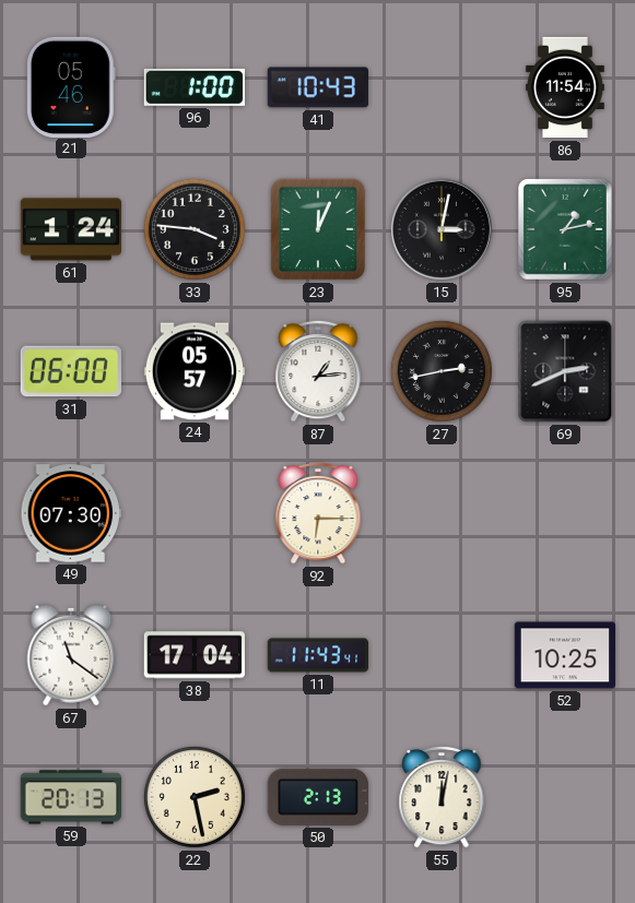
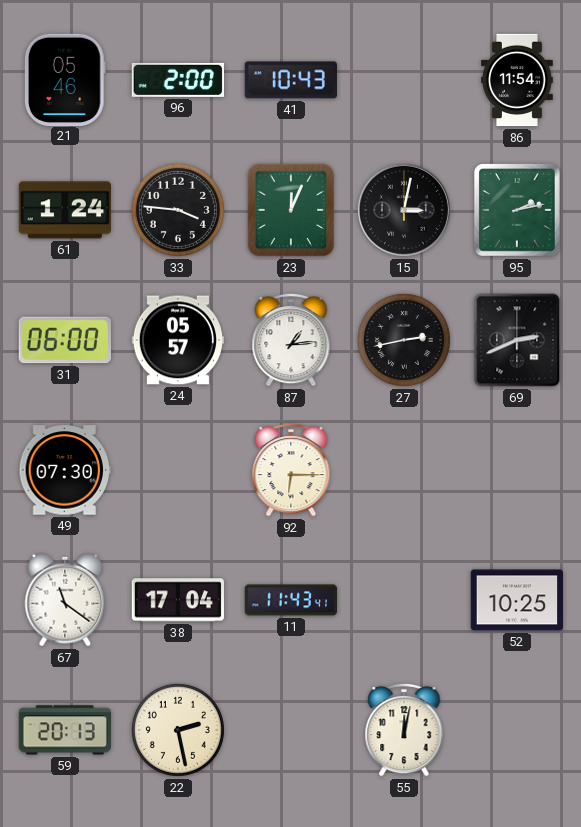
96: 1:00 -> 2:00
95: 1:13 -> 2:13
50: 2:13 -> none
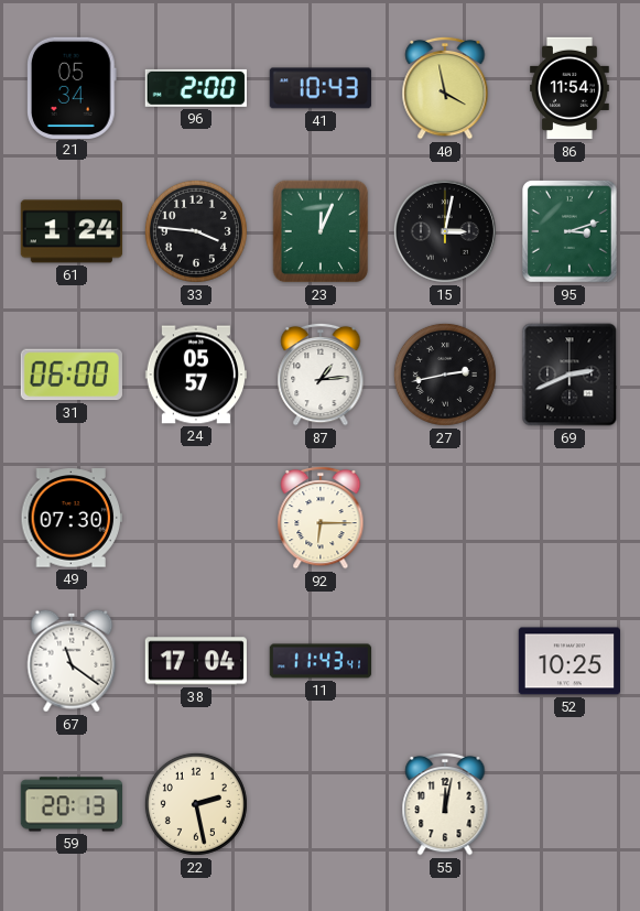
21: 05:46 -> 05:34
40: none -> 3:58
95: 2:13 -> 3:12
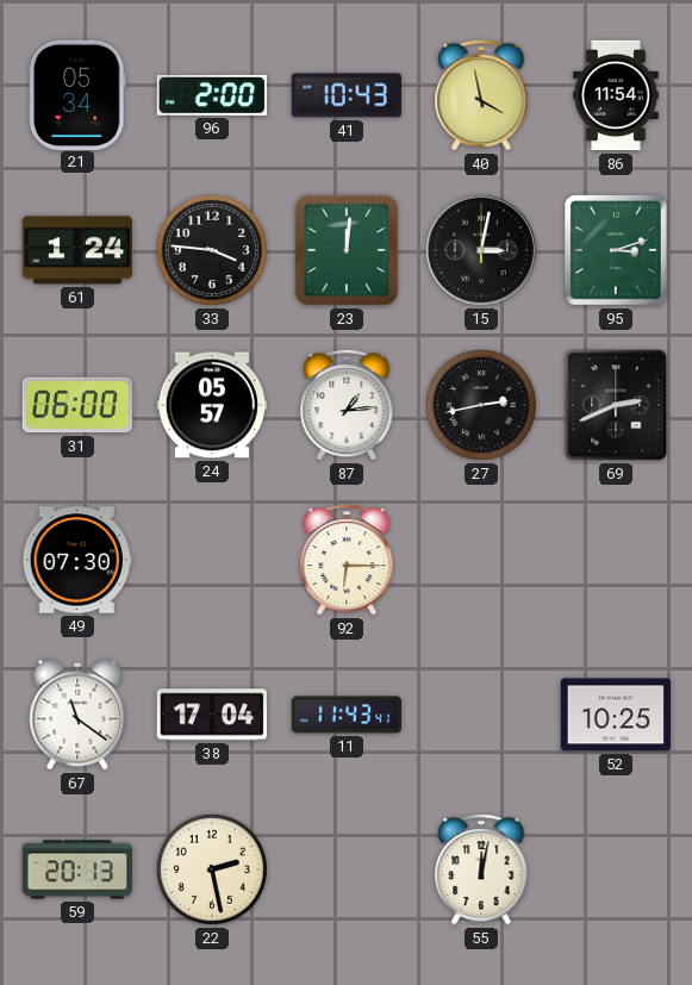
23: 12:04 -> 12:01
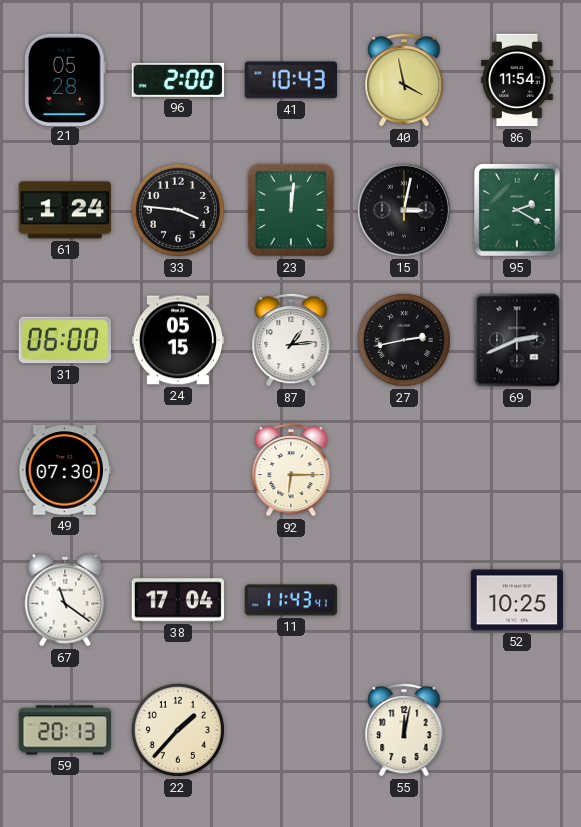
21: 05:34 -> 05:28
95: 3:12 -> 2:20
24: 05:57 -> 05:15
22: 2:28 -> 1:37
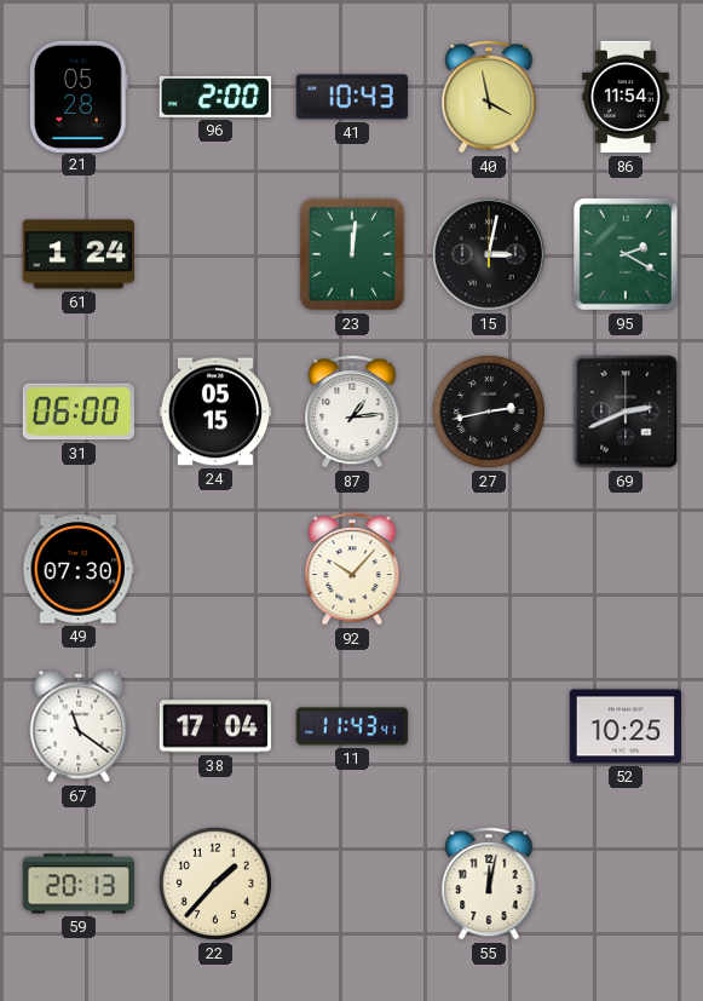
33: 3:46 -> none
92: 6:15 -> 10:07
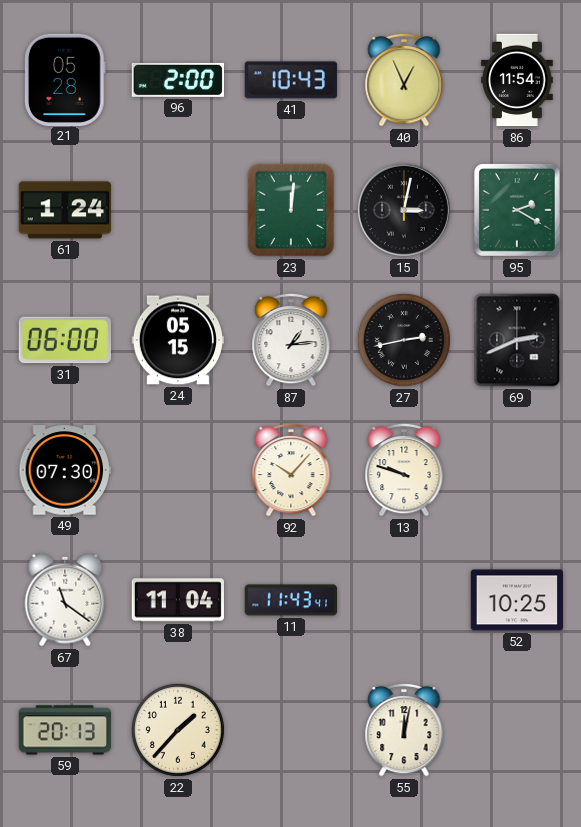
40: 3:58 -> 12:56
13: none -> 9:48
38: 17:04 -> 11:04
